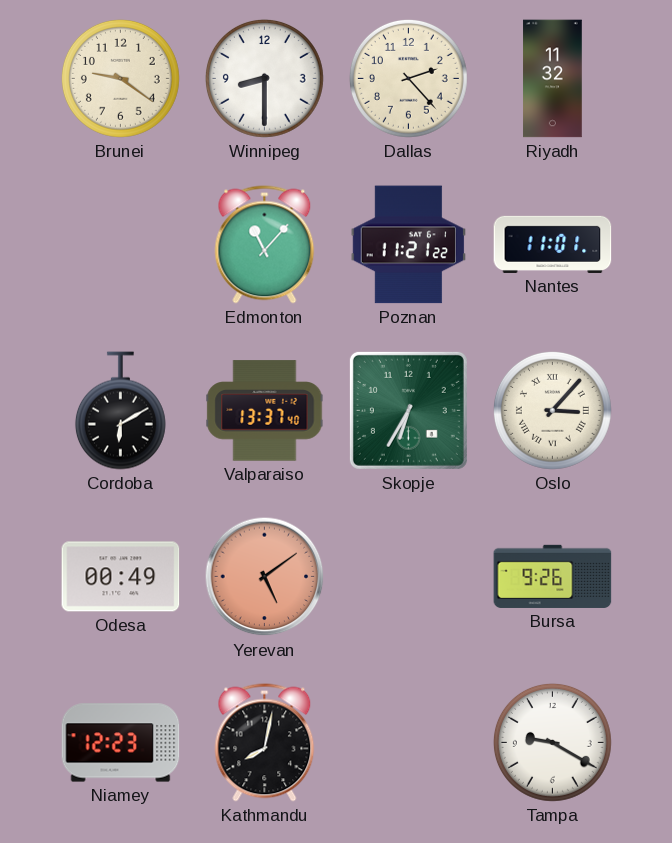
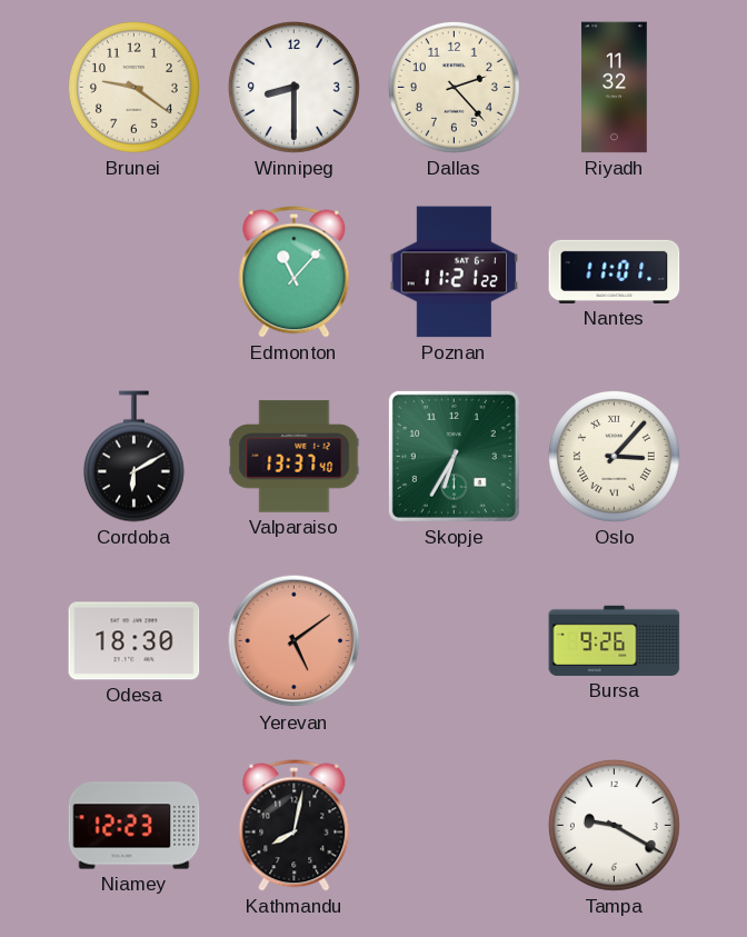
Odesa: 00:49 -> 18:30
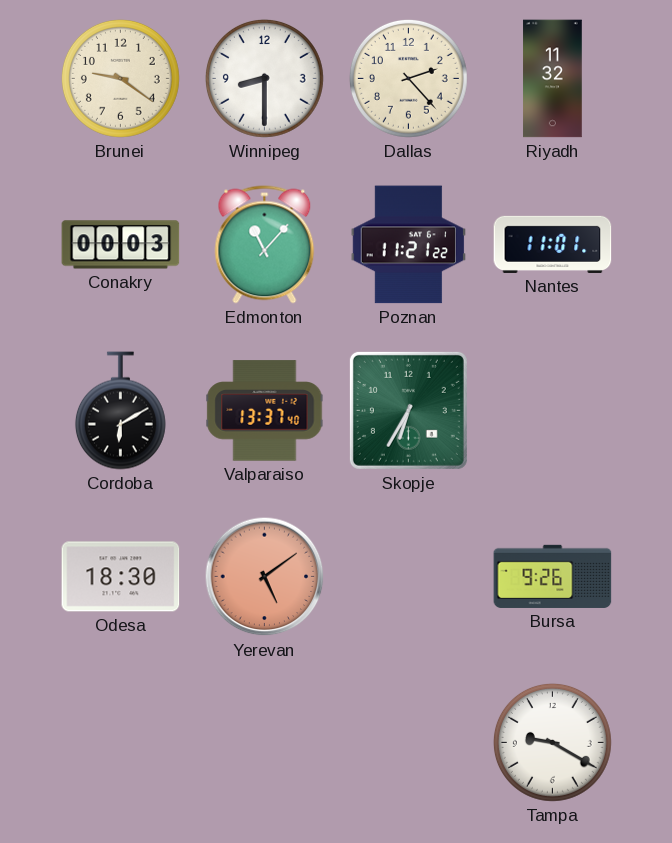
Conakry: none -> 00:03
Oslo: 3:07 -> none
Niamey: 12:23 -> none
Kathmandu: 8:02 -> none
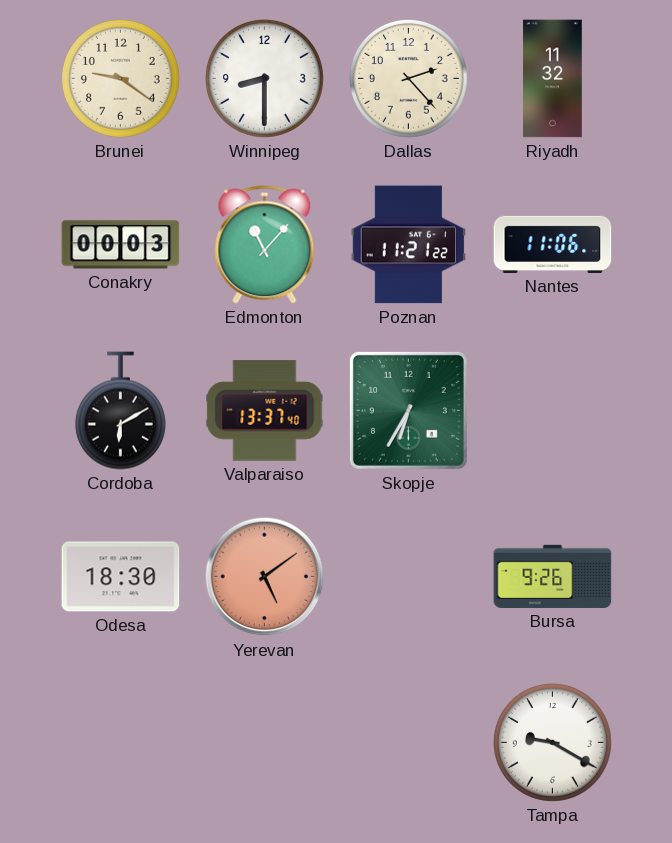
Nantes: 11:01 -> 11:06
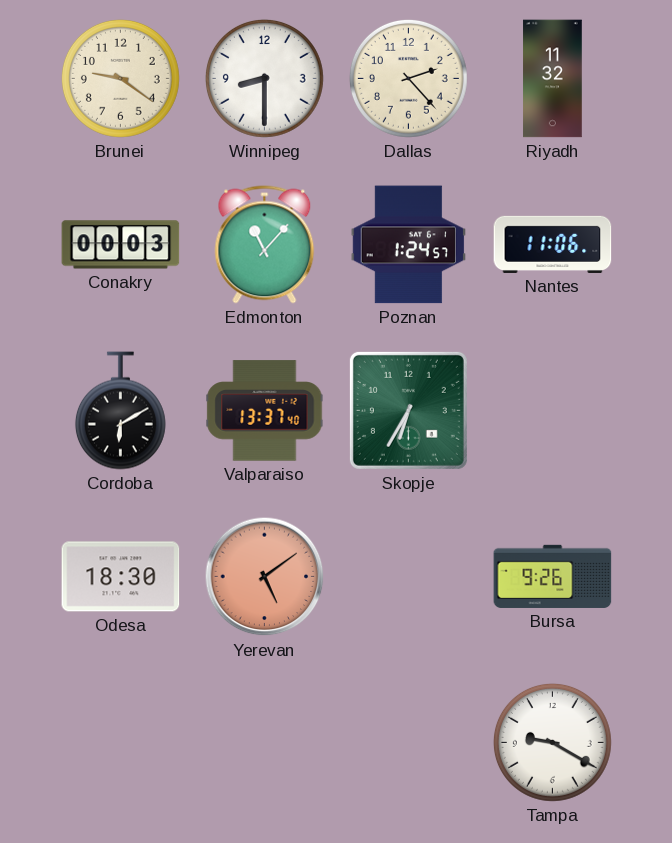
Poznan: 11:21 -> 1:24
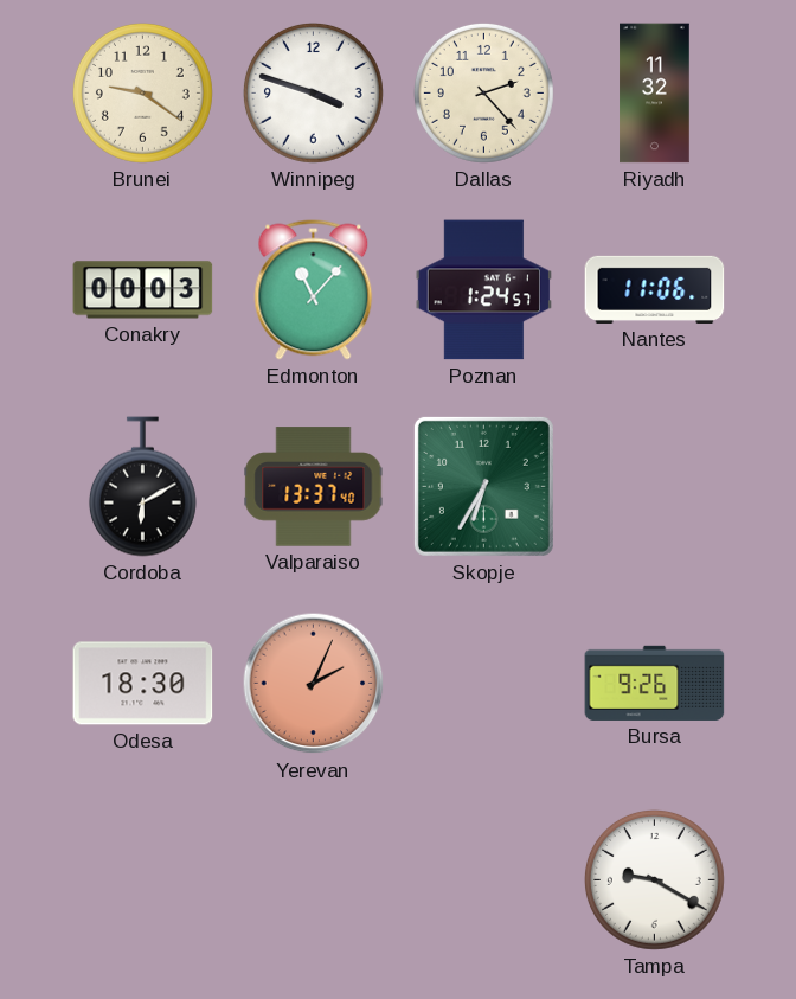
Winnipeg: 8:30 -> 3:48
Yerevan: 5:09 -> 2:04
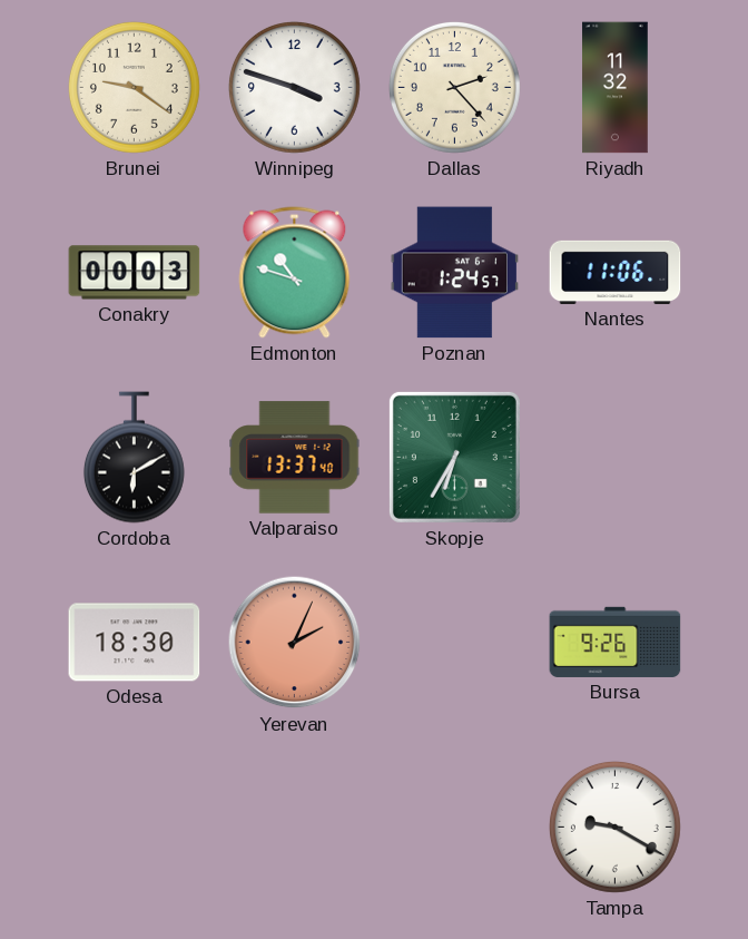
Edmonton: 11:07 -> 10:48
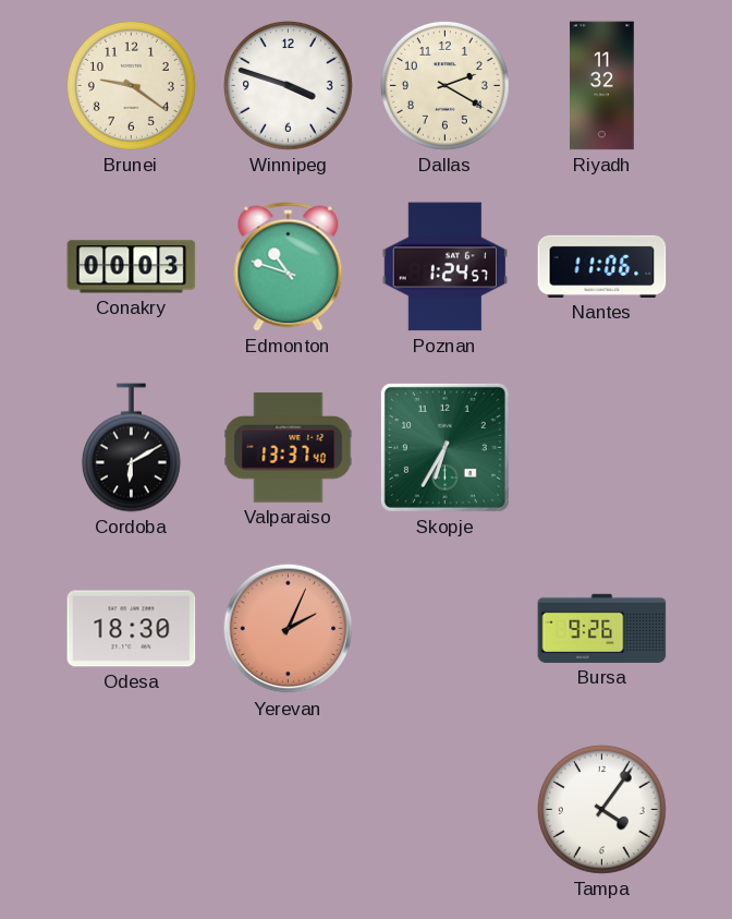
Dallas: 2:23 -> 2:20
Tampa: 9:20 -> 4:06
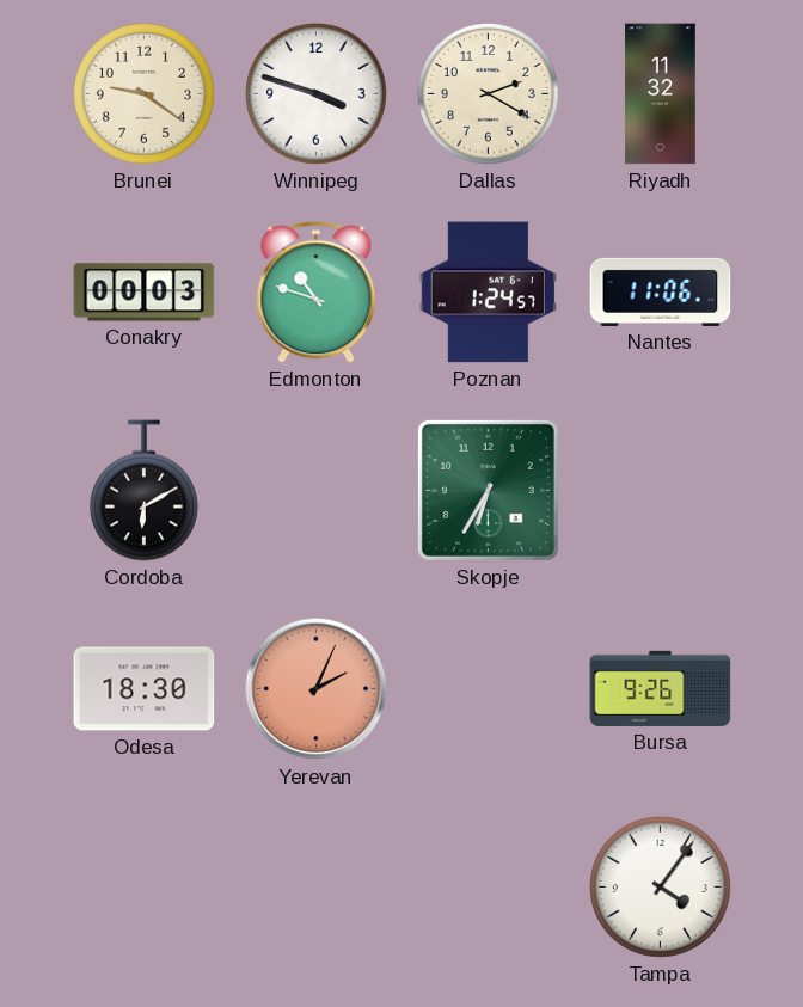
Valparaiso: 13:37 -> none
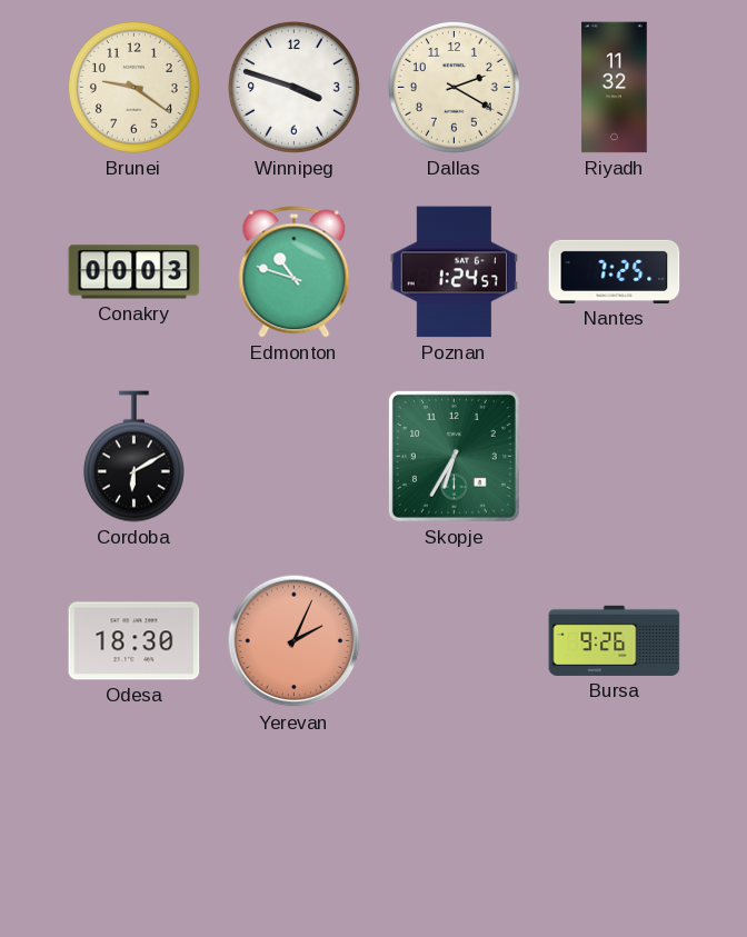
Nantes: 11:06 -> 7:25
Tampa: 4:06 -> none
